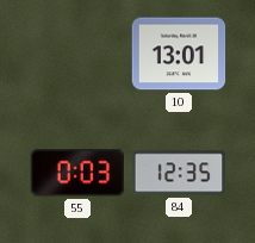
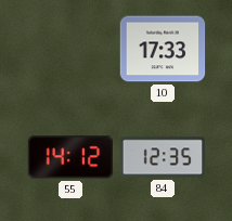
10: 13:01 -> 17:33
55: 0:03 -> 14:12
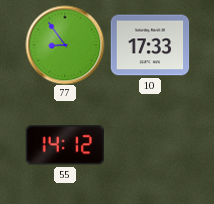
77: none -> 8:54
84: 12:35 -> none
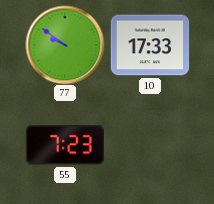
77: 8:54 -> 9:51
55: 14:12 -> 7:23
